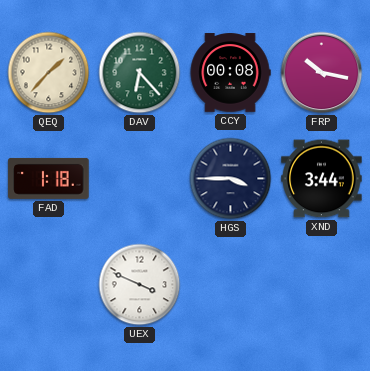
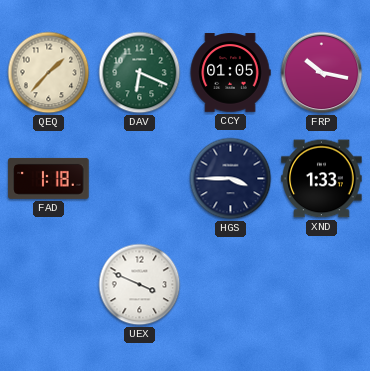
DAV: 6:23 -> 6:19
CCY: 00:08 -> 01:05
XND: 3:44 -> 1:33
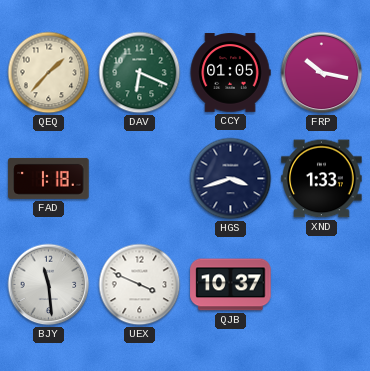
HGS: 3:45 -> 3:42
BJY: none -> 11:29
QJB: none -> 10:37
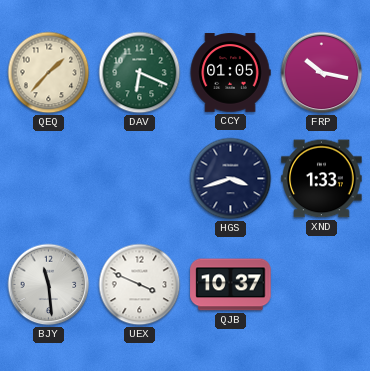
FAD: 1:18 -> none
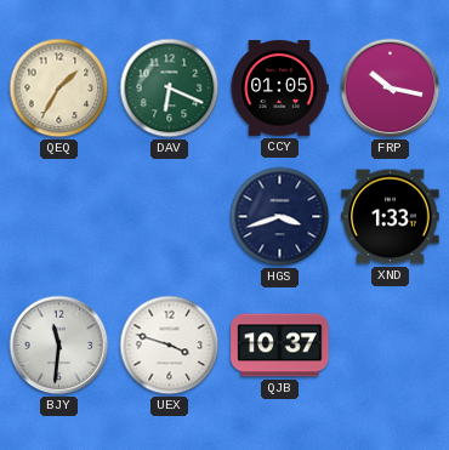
QEQ: 1:37 -> 1:35
BJY: 11:29 -> 11:31
UEX: 3:49 -> 3:48
